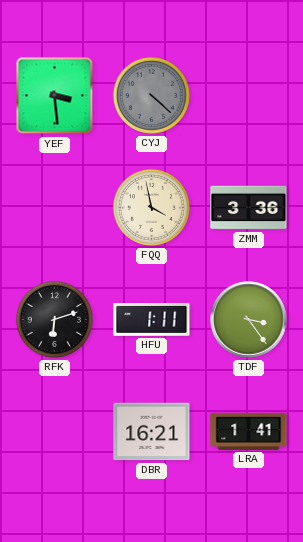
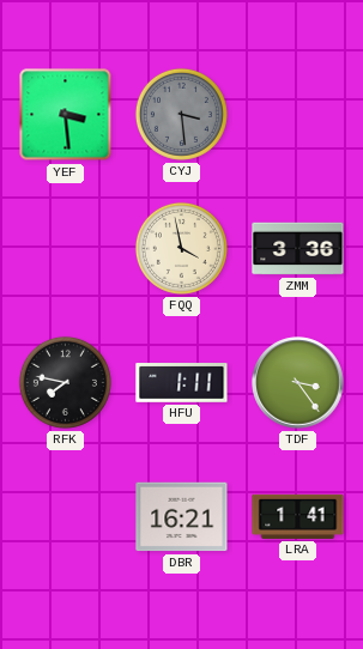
CYJ: 4:22 -> 3:29
RFK: 6:12 -> 7:47
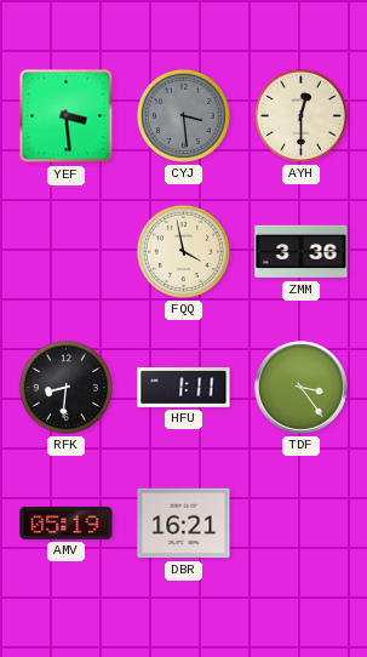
AYH: none -> 12:30
RFK: 7:47 -> 8:31
AMV: none -> 05:19
LRA: 1:41 -> none
